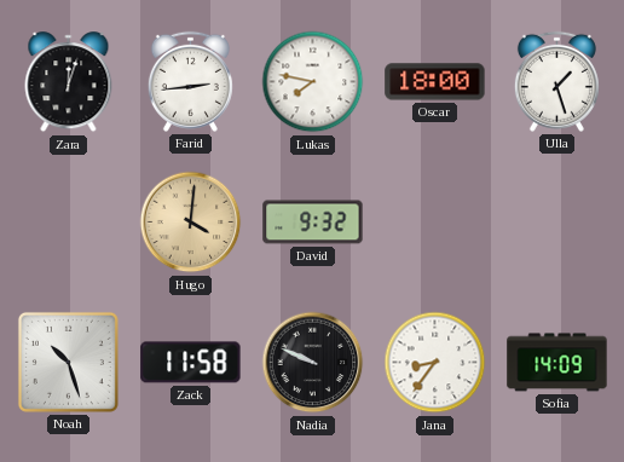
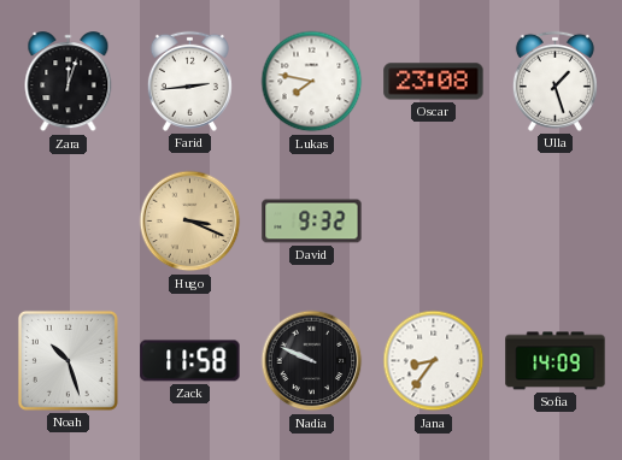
Oscar: 18:00 -> 23:08
Hugo: 4:01 -> 3:19
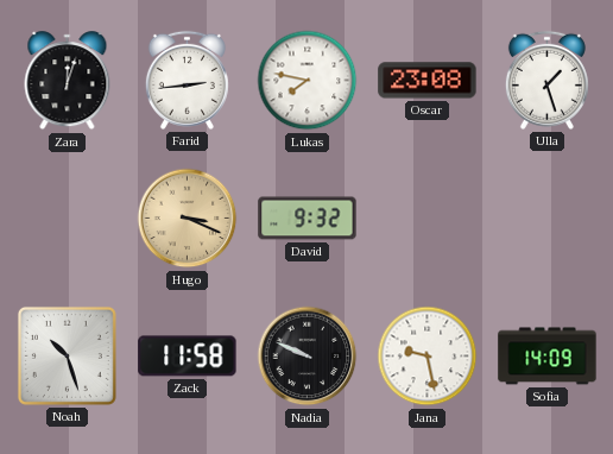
Jana: 8:36 -> 9:28
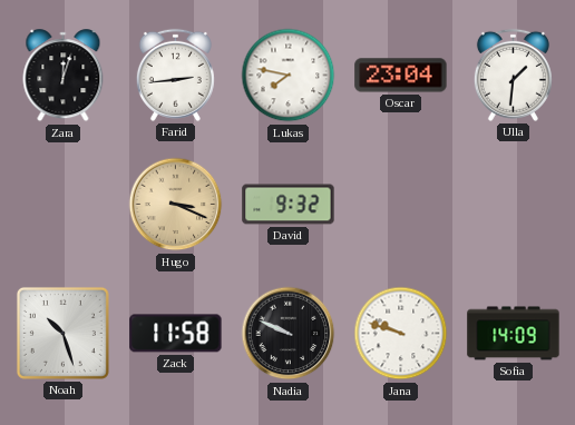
Oscar: 23:08 -> 23:04
Ulla: 1:27 -> 1:31
Jana: 9:28 -> 9:48
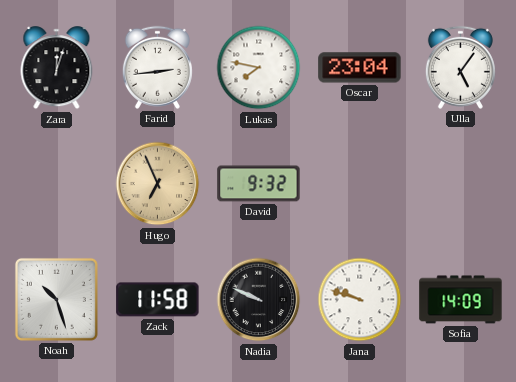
Ulla: 1:31 -> 5:06
Hugo: 3:19 -> 6:56
